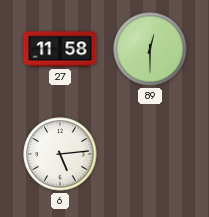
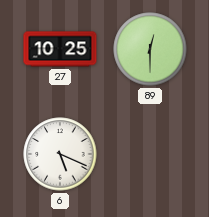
27: 11:58 -> 10:25
6: 5:14 -> 5:19
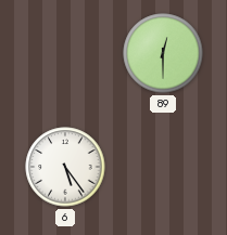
27: 10:25 -> none
6: 5:19 -> 5:24
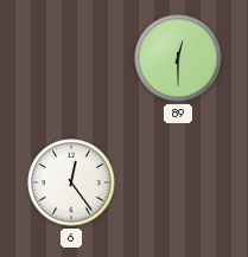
6: 5:24 -> 12:24
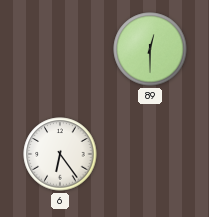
6: 12:24 -> 6:24
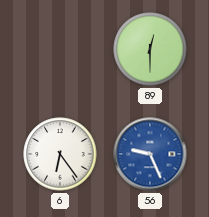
56: none -> 9:26
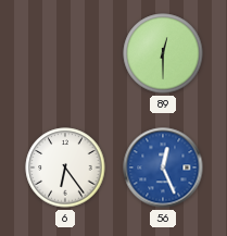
56: 9:26 -> 12:26
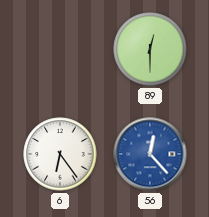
56: 12:26 -> 12:23
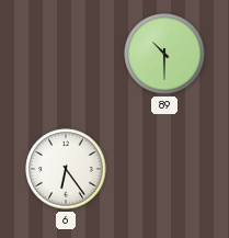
89: 12:30 -> 10:30
56: 12:23 -> none
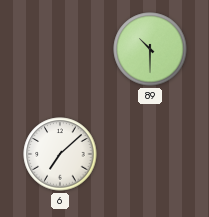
6: 6:24 -> 7:08
